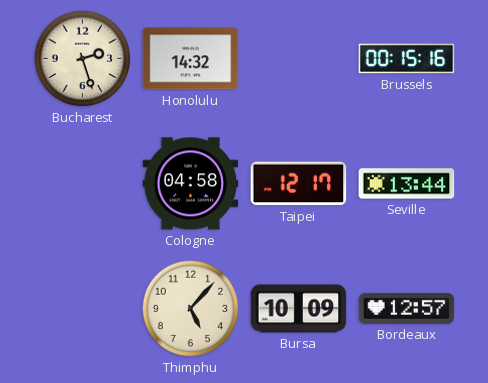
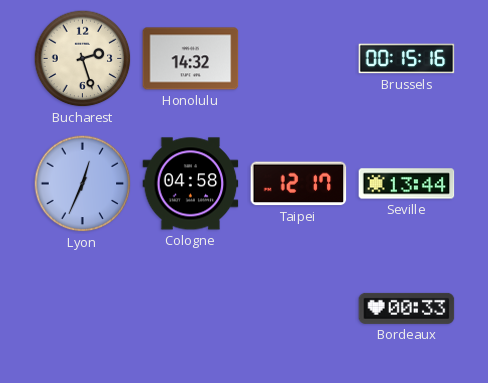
Lyon: none -> 12:34
Thimphu: 5:07 -> none
Bursa: 10:09 -> none
Bordeaux: 12:57 -> 00:33
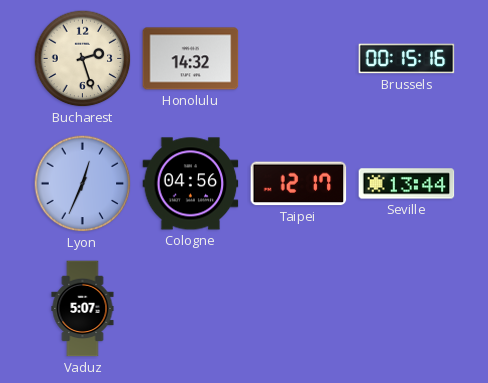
Cologne: 04:58 -> 04:56
Vaduz: none -> 5:07
Bordeaux: 00:33 -> none
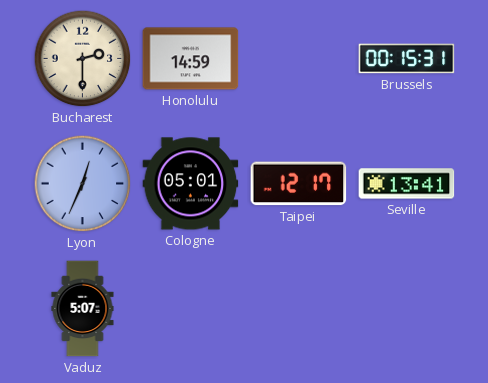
Bucharest: 2:27 -> 2:30
Honolulu: 14:32 -> 14:59
Brussels: 00:15:16 -> 00:15:31
Cologne: 04:56 -> 05:01
Seville: 13:44 -> 13:41
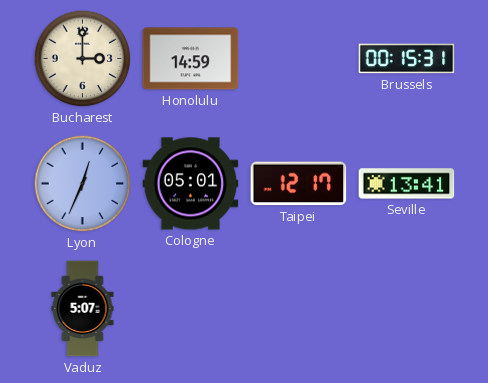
Bucharest: 2:30 -> 3:00
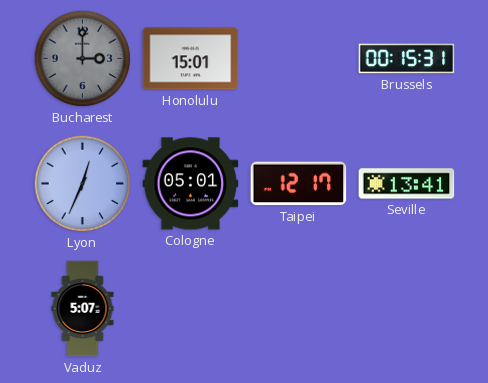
Bucharest dial: cream -> grey
Honolulu: 14:59 -> 15:01
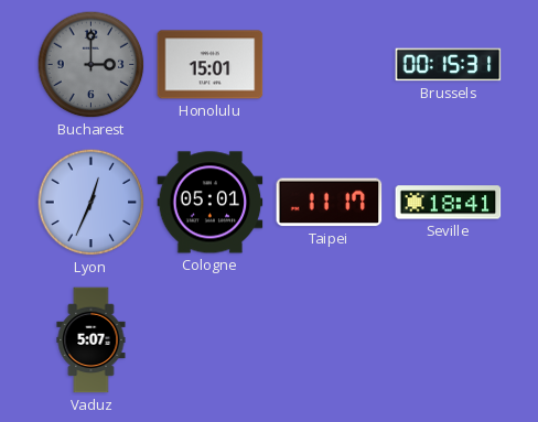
Taipei: 12:17 -> 11:17
Seville: 13:41 -> 18:41
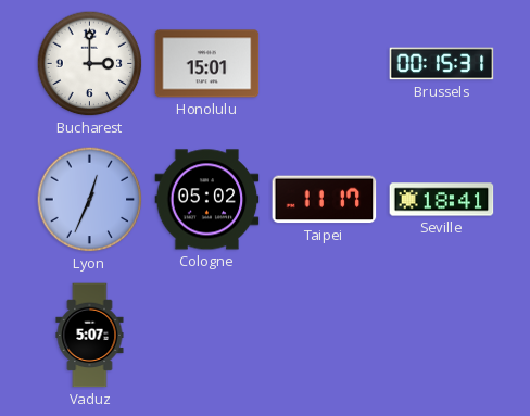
Bucharest dial: grey -> white
Cologne: 05:01 -> 05:02
